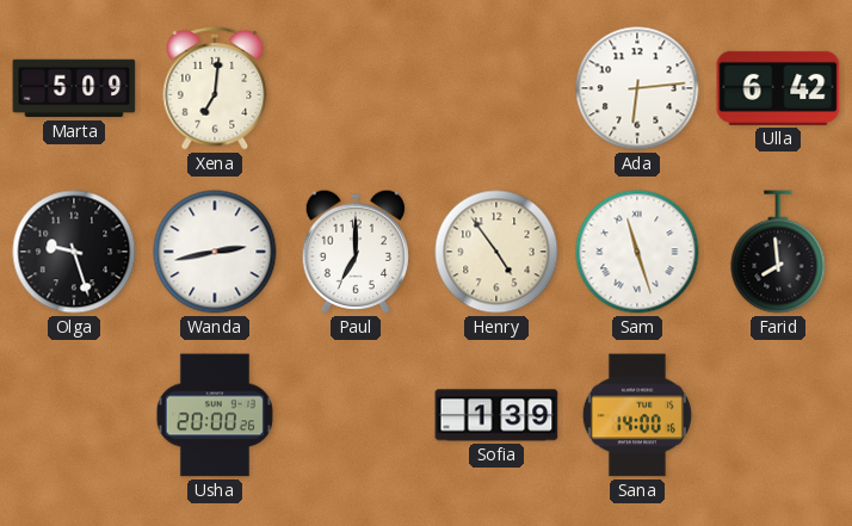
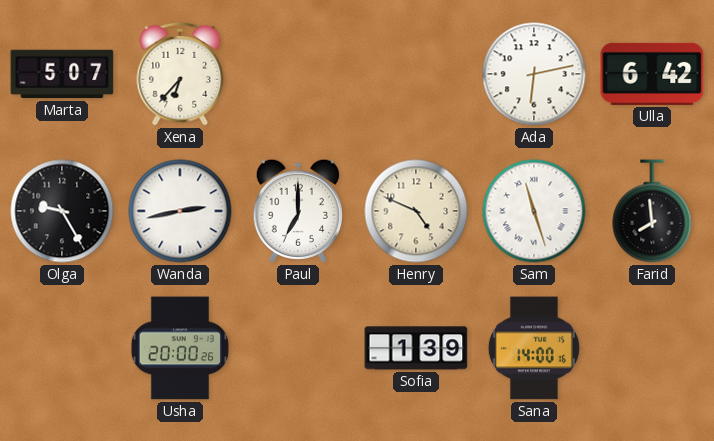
Marta: 5:09 -> 5:07
Xena: 7:01 -> 6:37
Ada: 6:14 -> 6:13
Olga: 9:27 -> 9:25
Henry: 4:54 -> 4:49
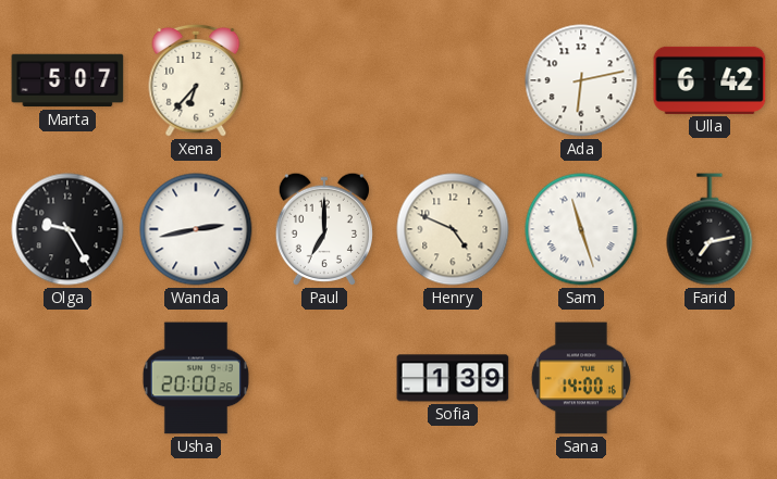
Farid: 7:59 -> 7:13
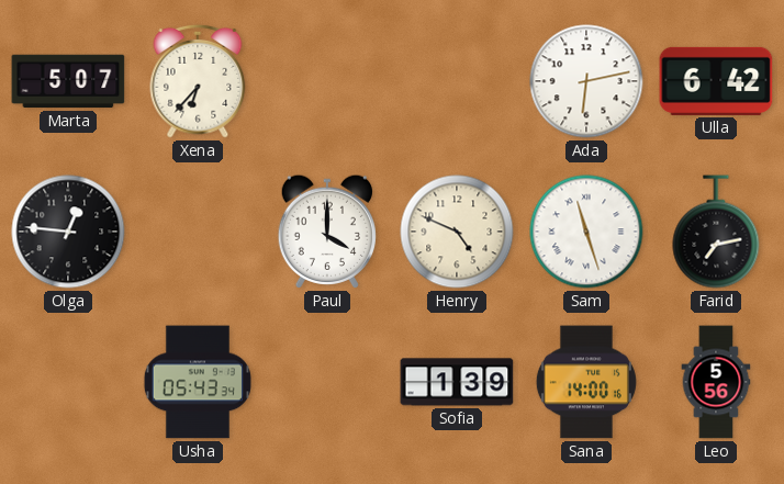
Olga: 9:25 -> 12:46
Wanda: 2:43 -> none
Paul: 7:00 -> 4:00
Usha: 20:00 -> 05:43
Leo: none -> 5:56
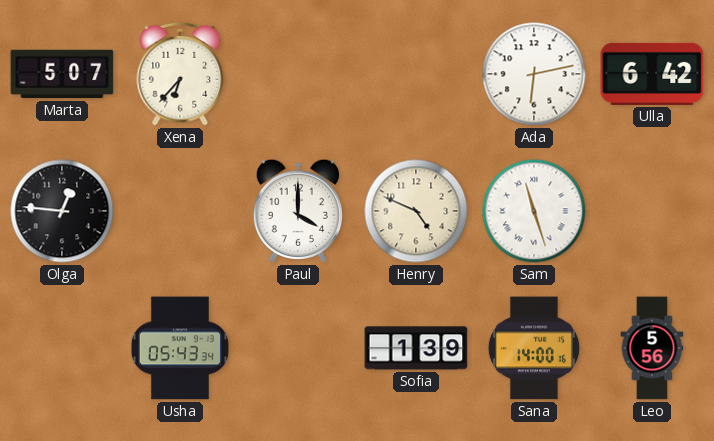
Farid: 7:13 -> none
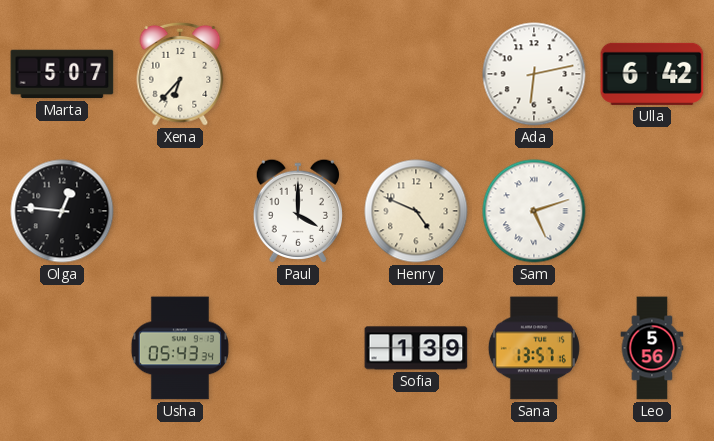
Sam: 11:27 -> 5:12
Sana: 14:00 -> 13:57
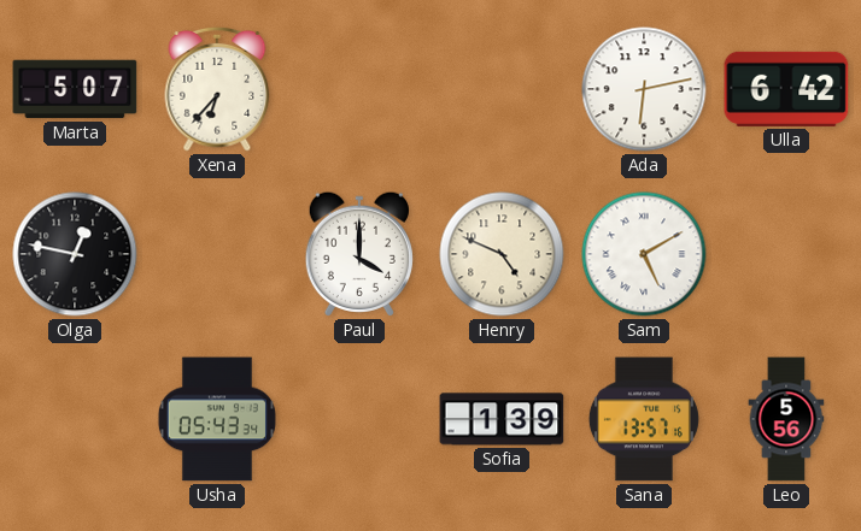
Olga: 12:46 -> 12:47
Sam: 5:12 -> 5:10
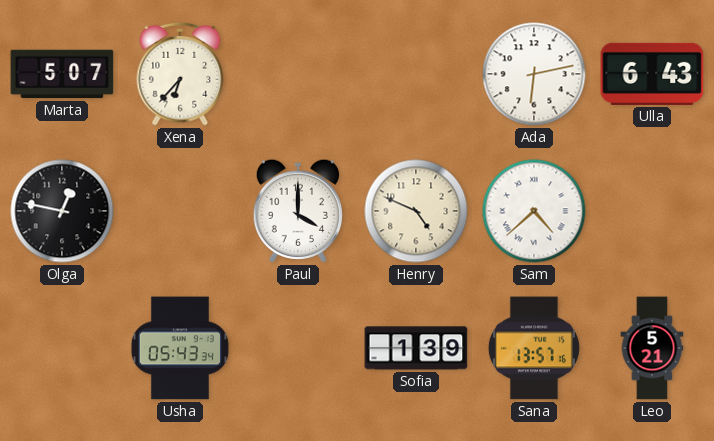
Ulla: 6:42 -> 6:43
Sam: 5:10 -> 4:38
Leo: 5:56 -> 5:21
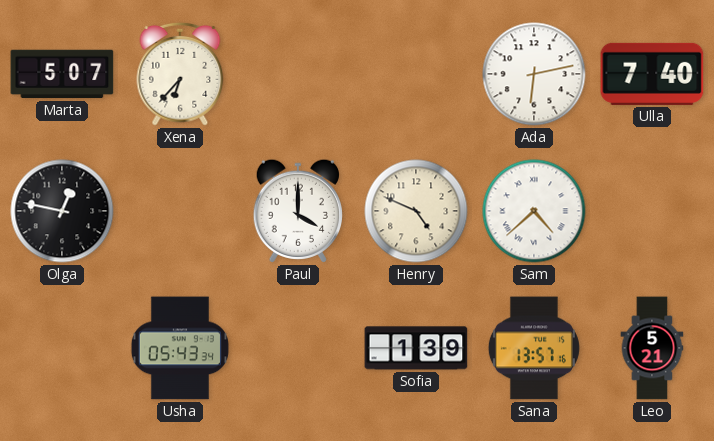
Ulla: 6:43 -> 7:40
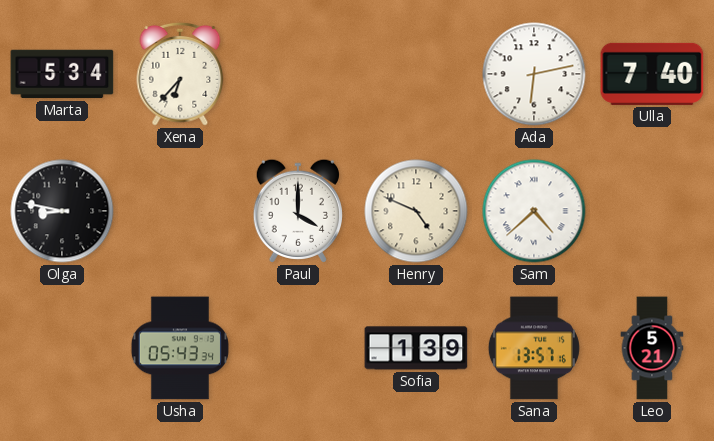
Marta: 5:07 -> 5:34
Olga: 12:47 -> 8:47
